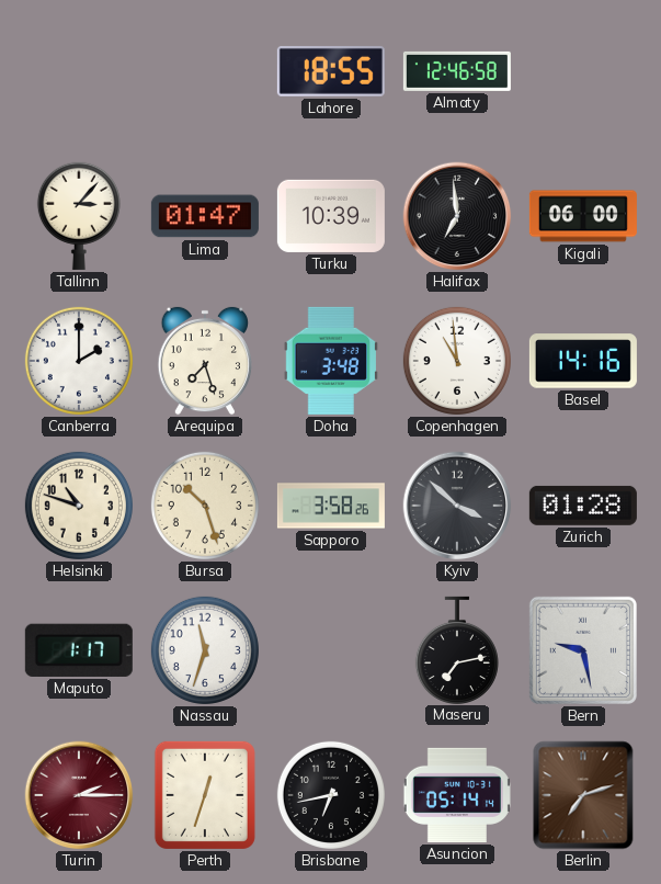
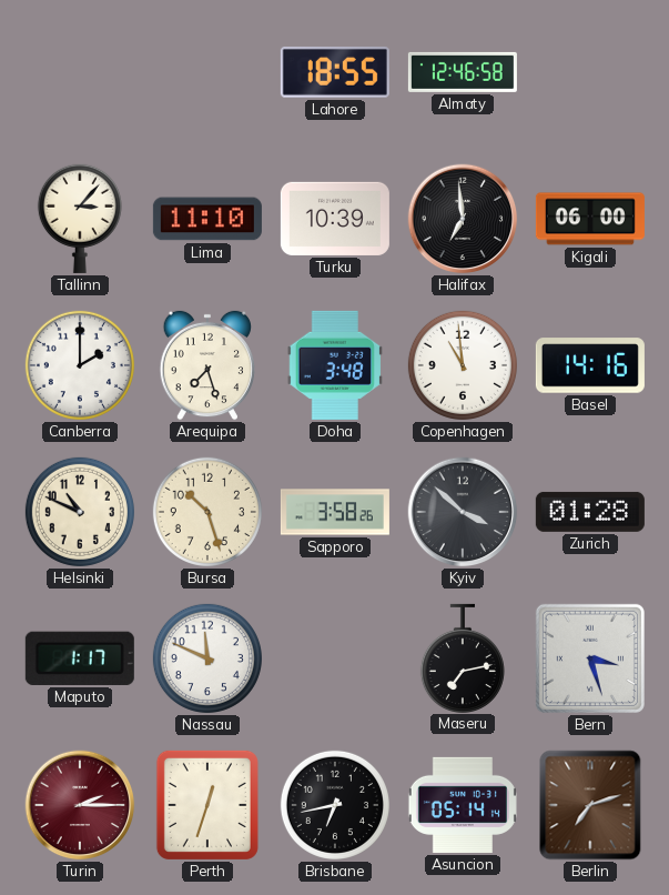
Lima: 01:47 -> 11:10
Helsinki: 10:48 -> 10:49
Nassau: 11:33 -> 11:49
Bern: 9:28 -> 3:27
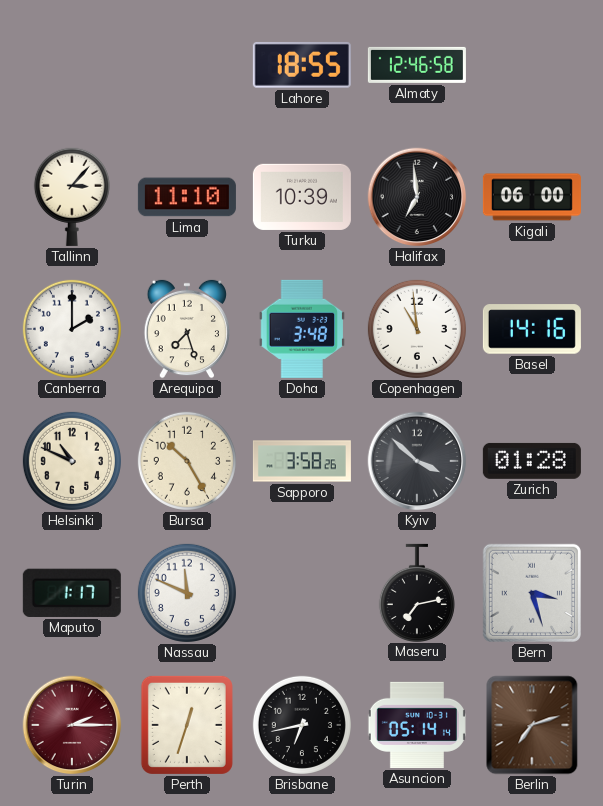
Bursa: 10:27 -> 10:25
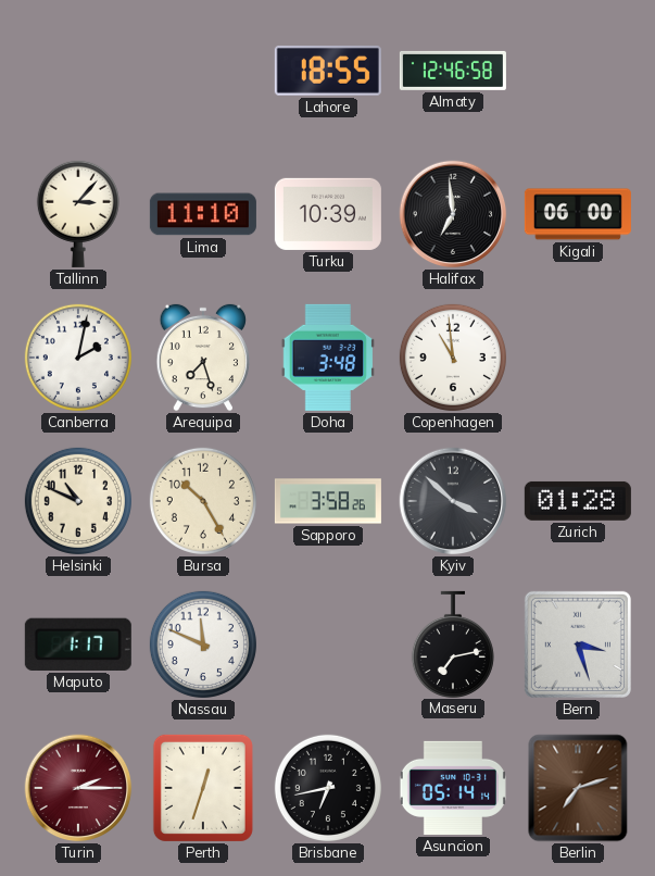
Canberra: 2:00 -> 2:02
Basel: 14:16 -> none
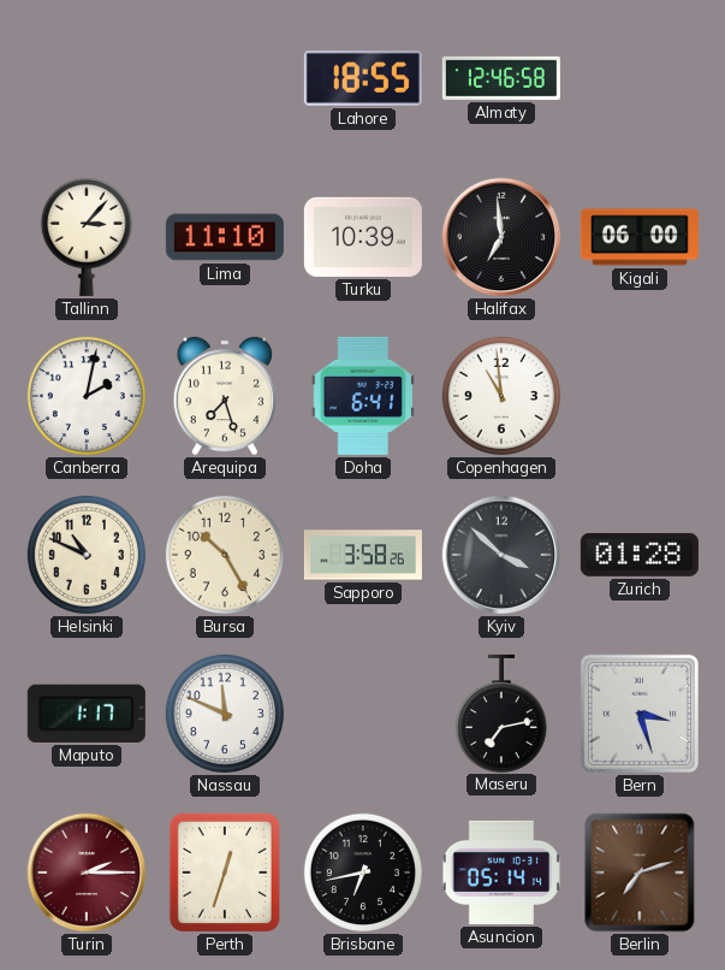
Doha: 3:48 -> 6:41
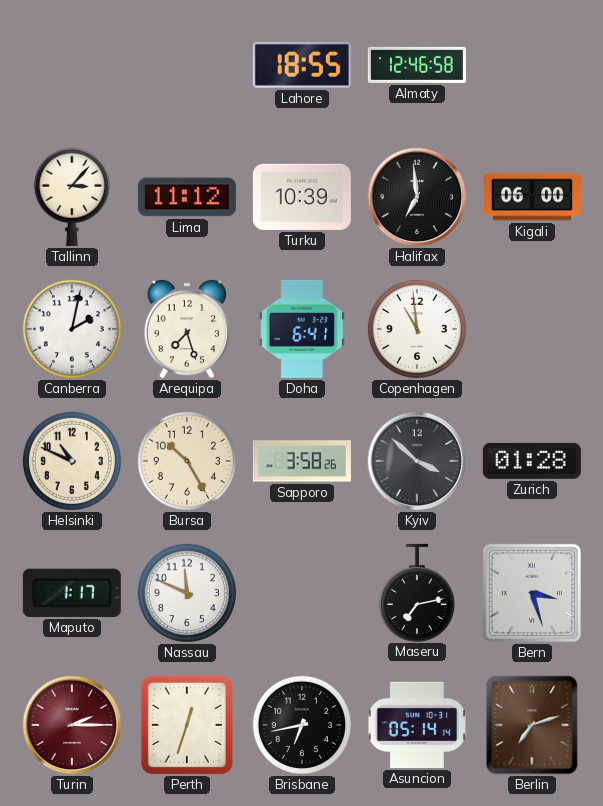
Lima: 11:10 -> 11:12
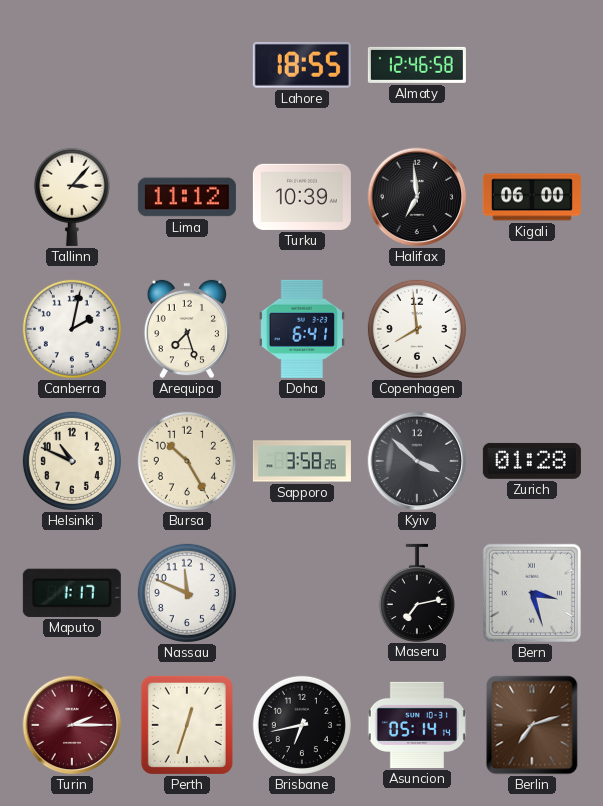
Copenhagen: 10:59 -> 7:59
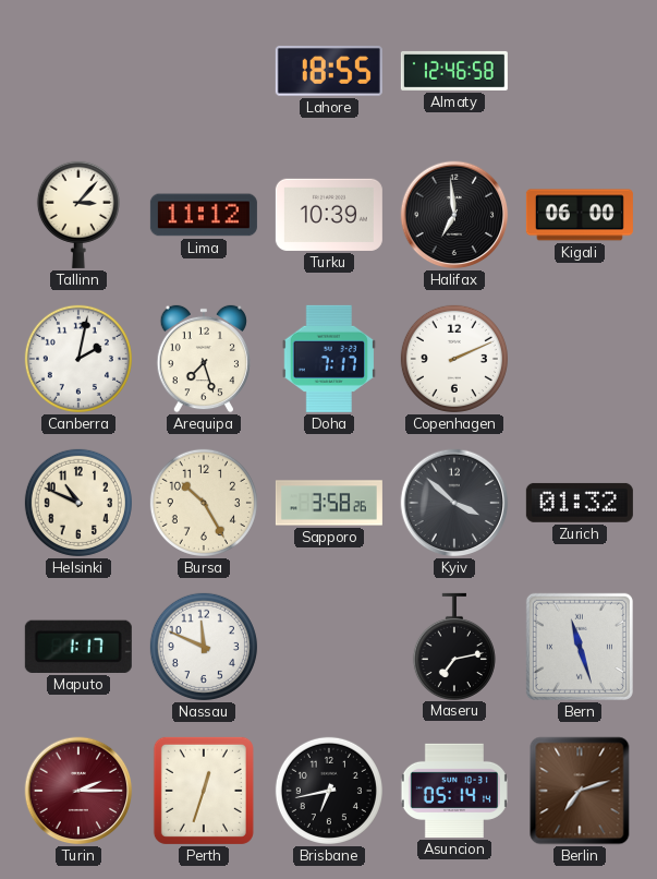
Doha: 6:41 -> 7:17
Copenhagen: 7:59 -> 2:11
Zurich: 01:28 -> 01:32
Bern: 3:27 -> 11:27
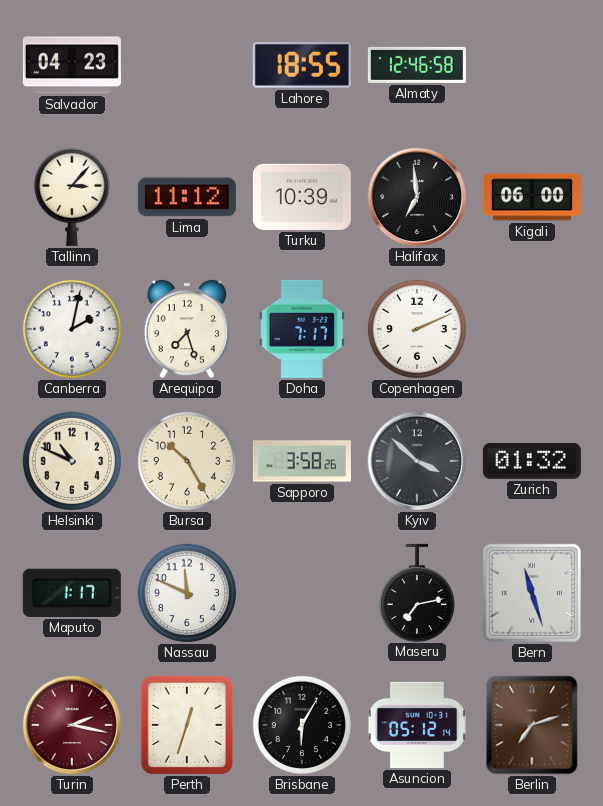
Salvador: none -> 04:23
Turin: 2:15 -> 2:17
Brisbane: 6:43 -> 6:05
Asuncion: 05:14 -> 05:12
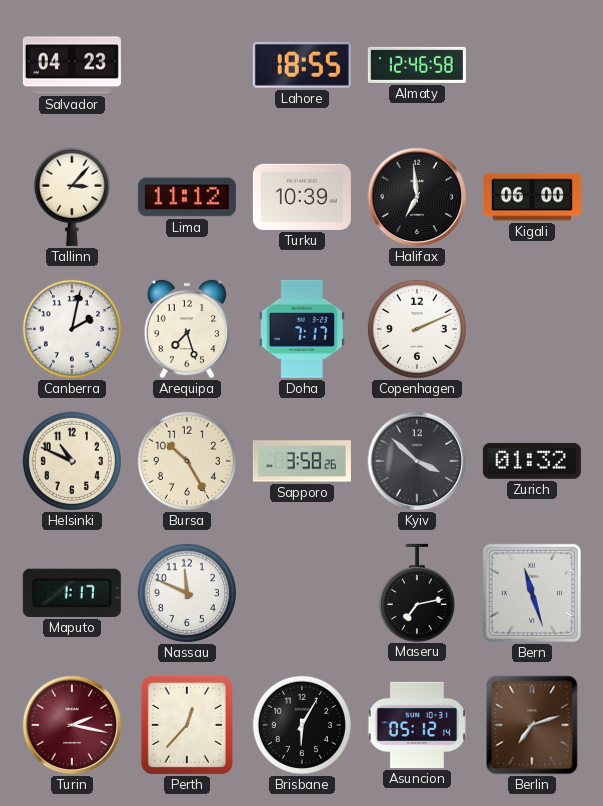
Perth: 12:33 -> 12:37
